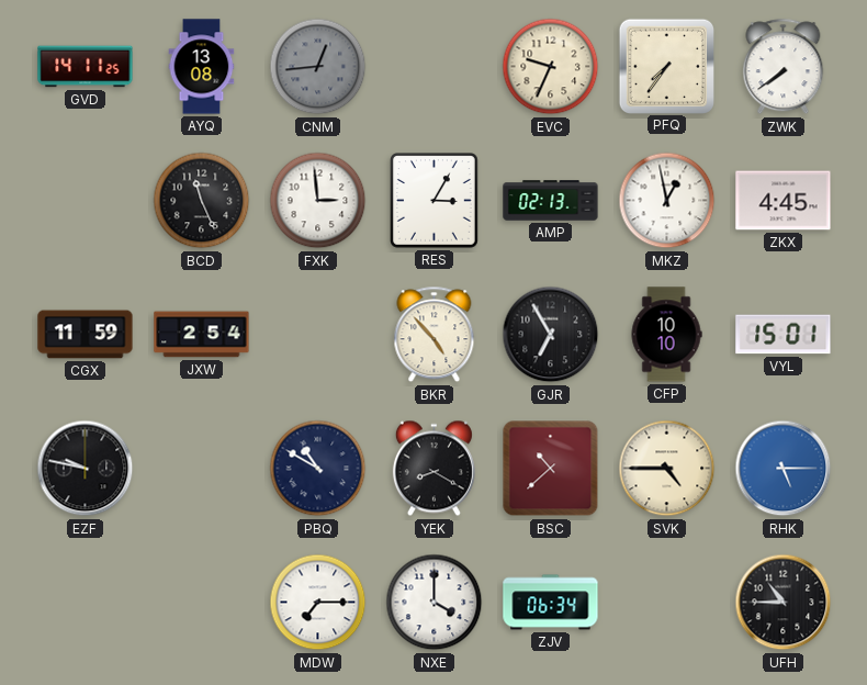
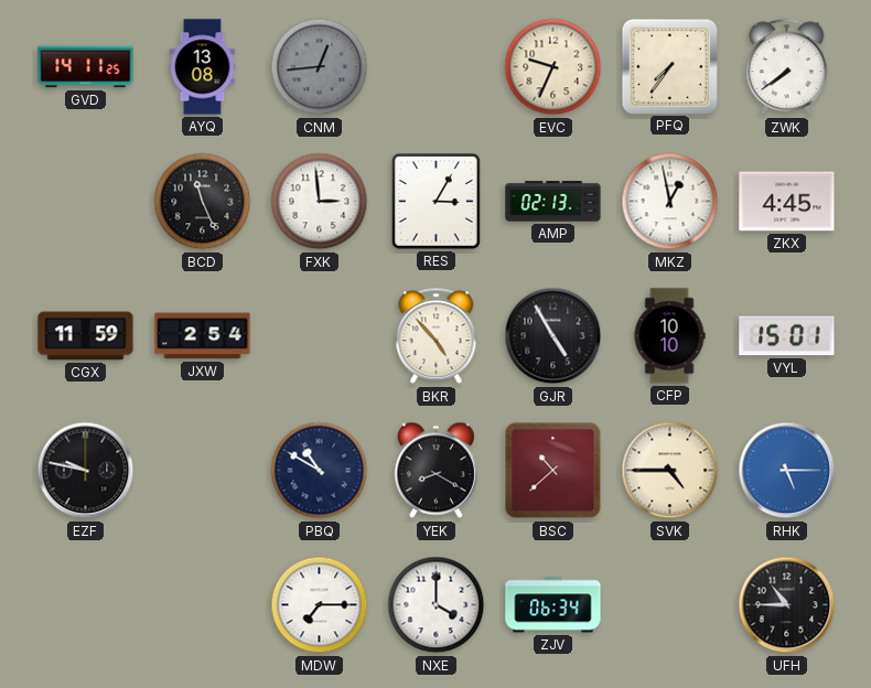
GJR: 6:55 -> 4:55
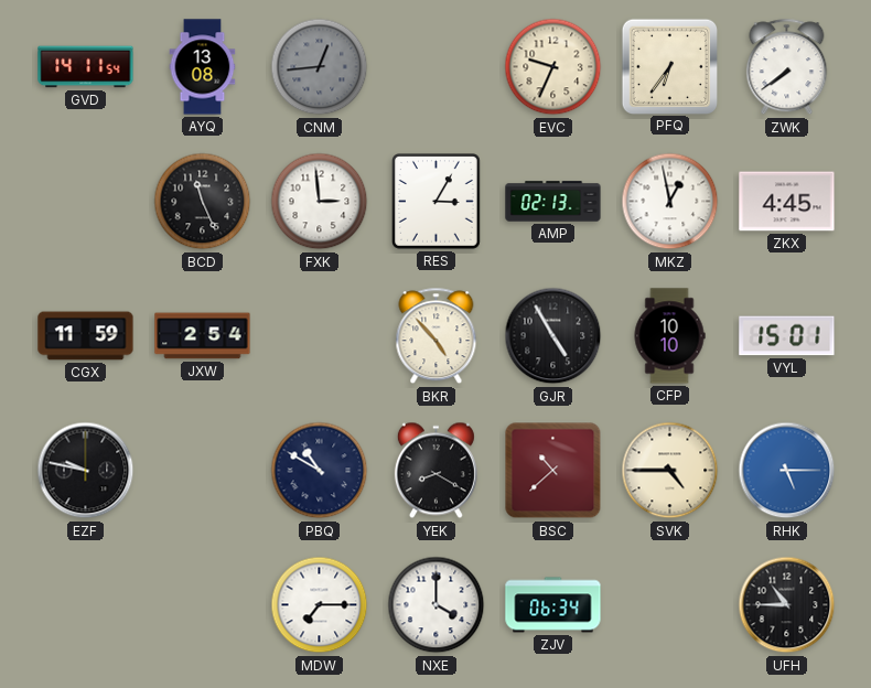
GVD: 14:11:25 -> 14:11:54
PFQ: 7:36 -> 6:36
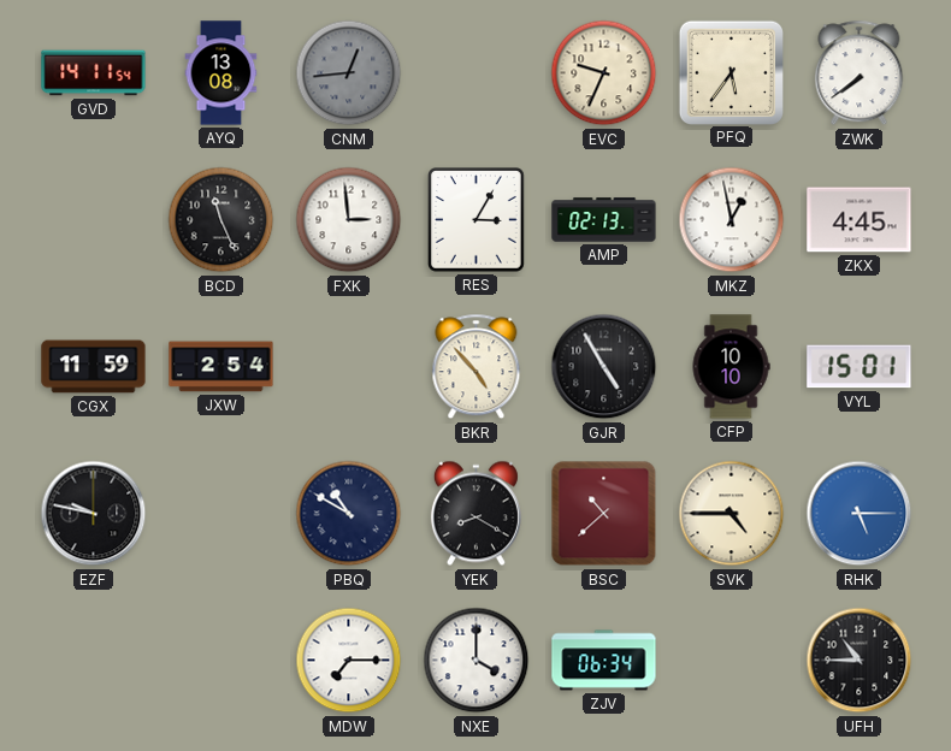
PFQ: 6:36 -> 5:36
